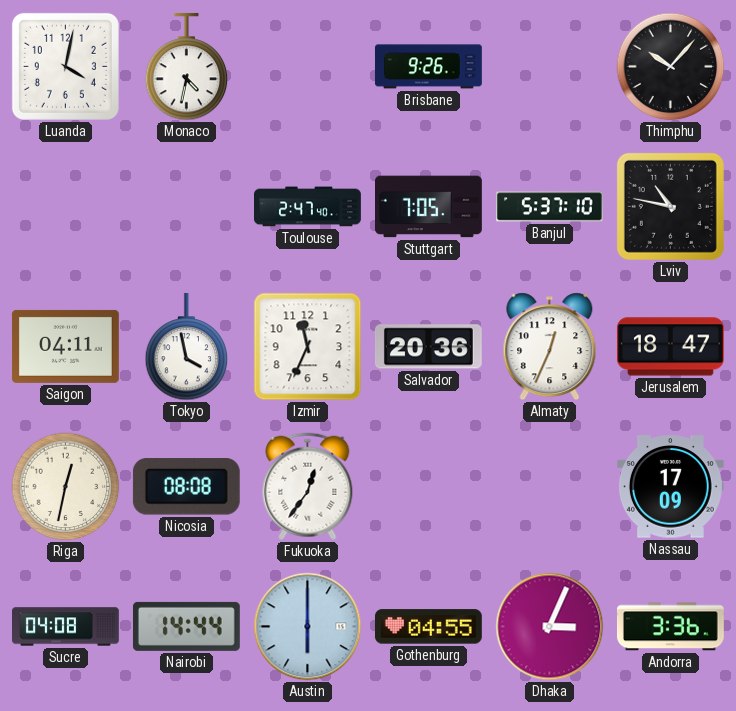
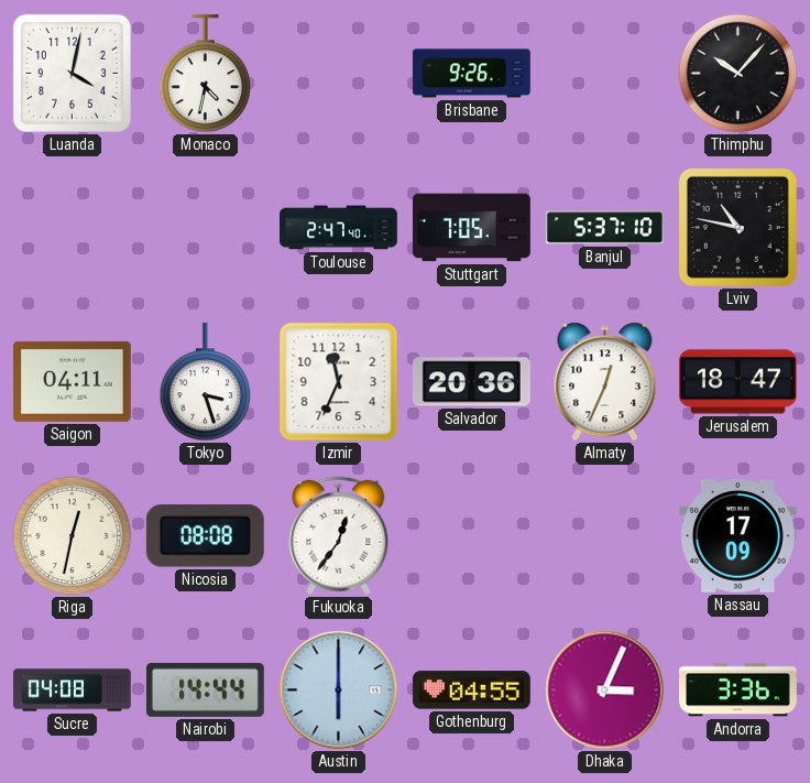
Tokyo: 3:58 -> 3:27
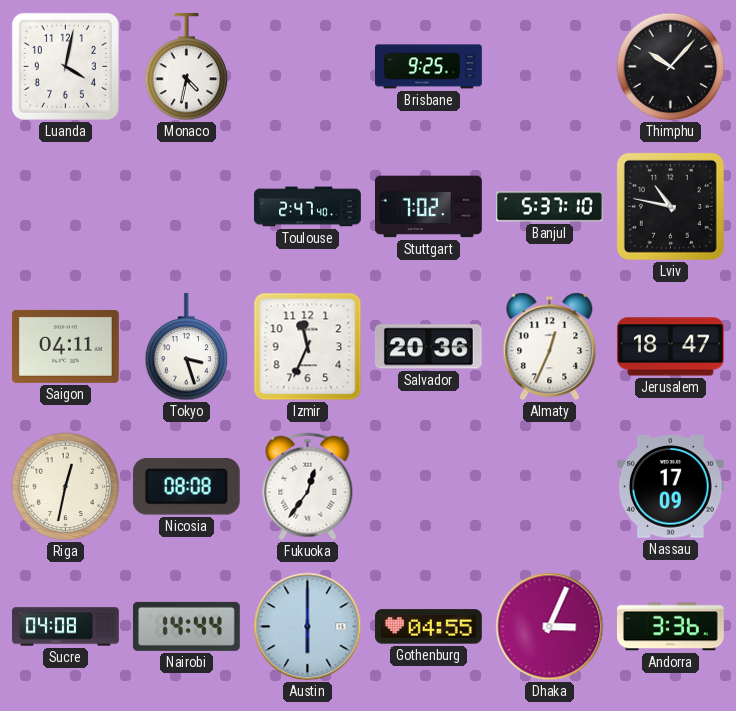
Brisbane: 9:26 -> 9:25
Stuttgart: 7:05 -> 7:02
